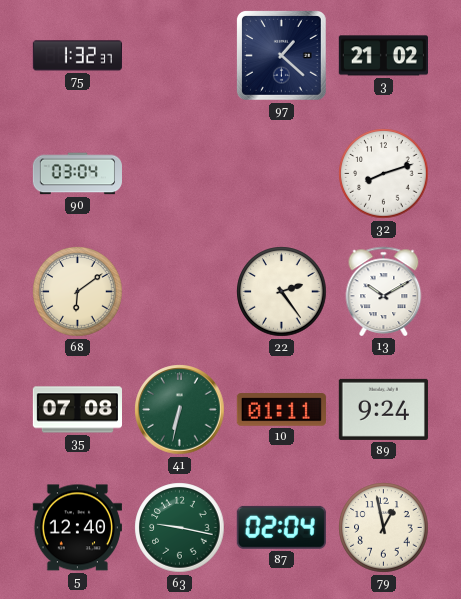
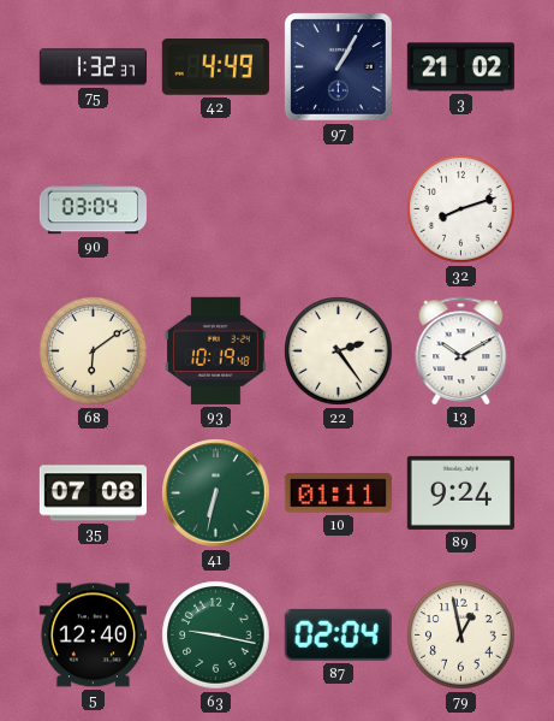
42: none -> 4:49
97: 1:22 -> 1:05
93: none -> 10:19
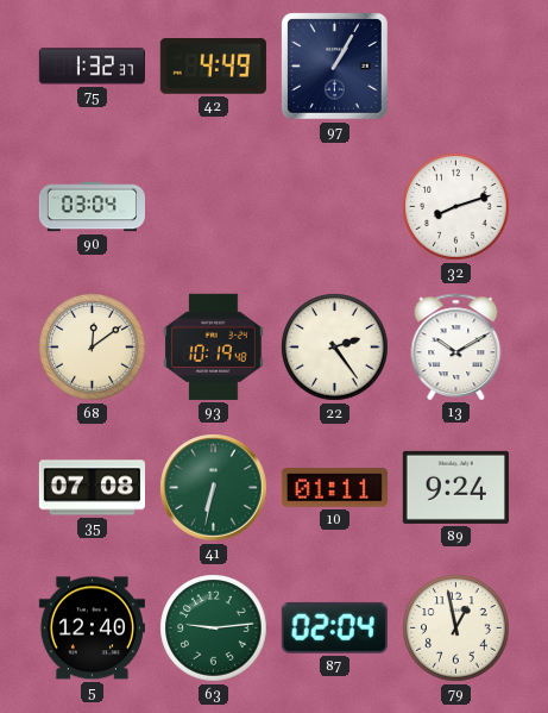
3: 21:02 -> none
68: 6:09 -> 12:09
63: 9:17 -> 9:14
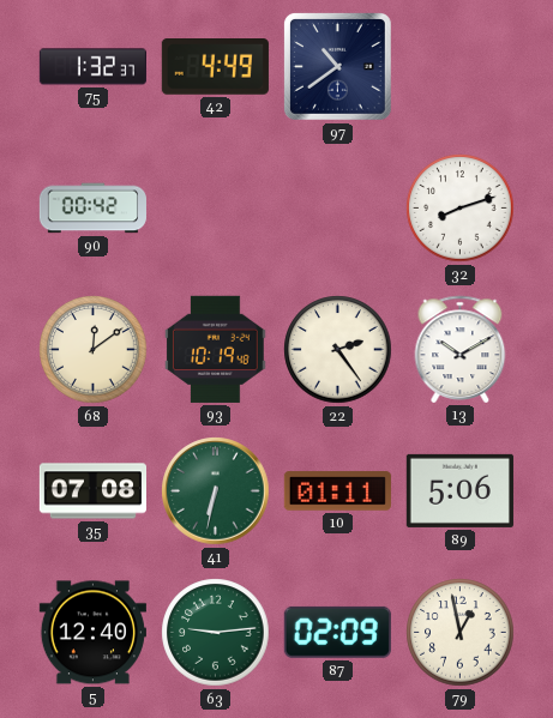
97: 1:05 -> 10:39
90: 03:04 -> 00:42
89: 9:24 -> 5:06
87: 02:04 -> 02:09
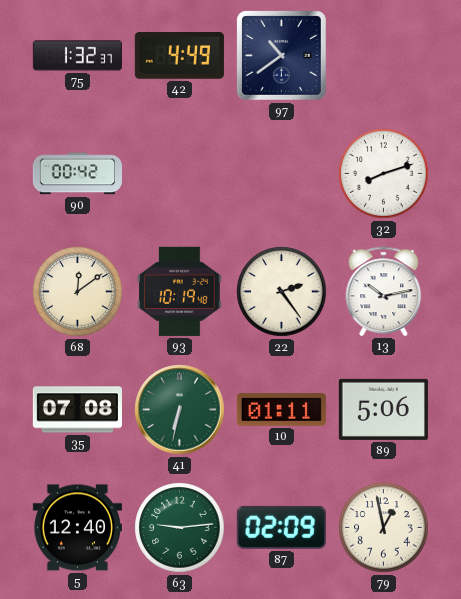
13: 10:10 -> 10:13
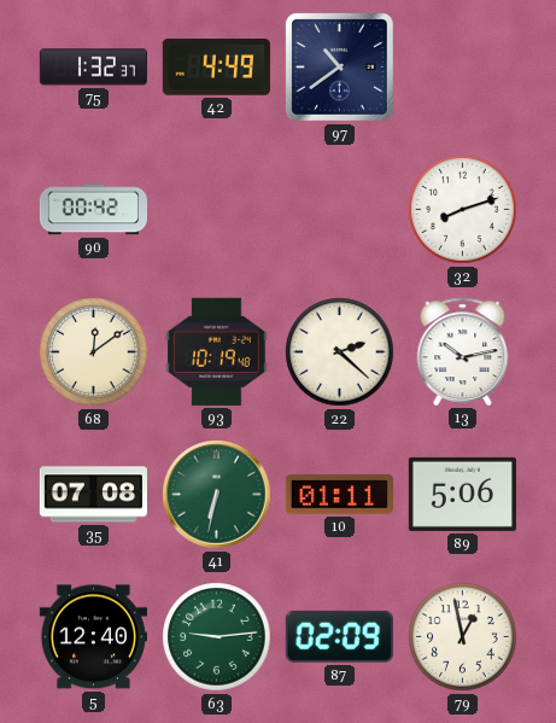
22: 2:24 -> 2:22
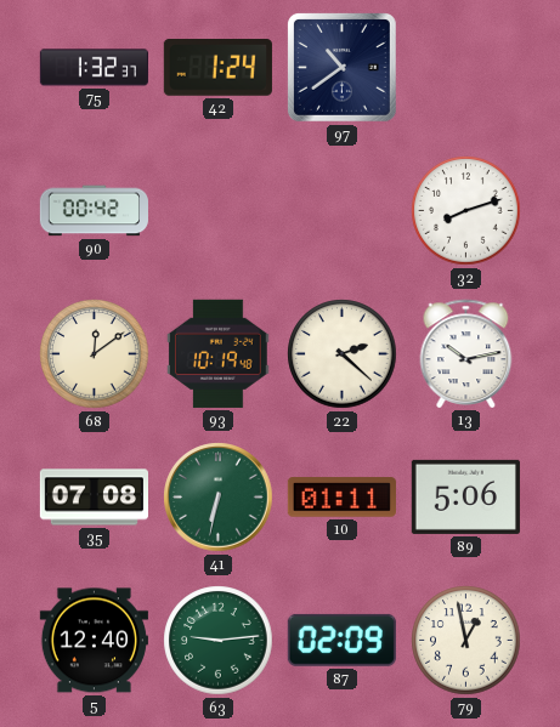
42: 4:49 -> 1:24
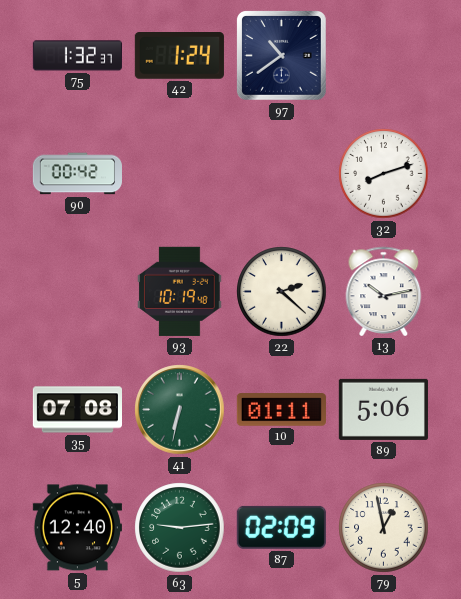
68: 12:09 -> none
